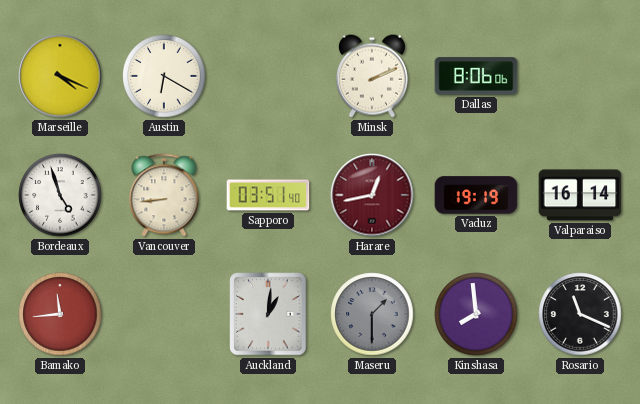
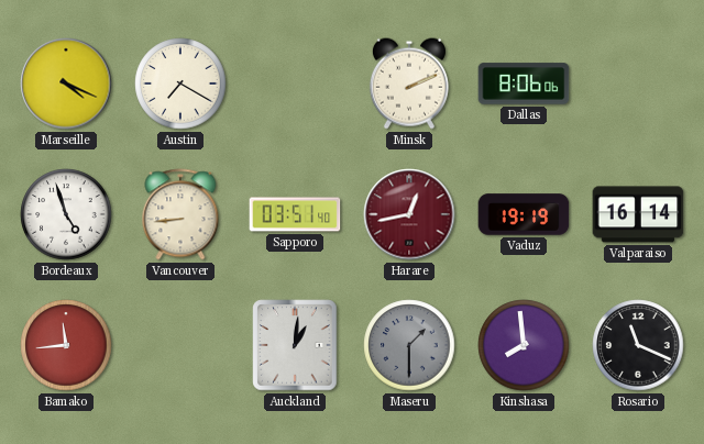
Austin: 6:20 -> 7:20
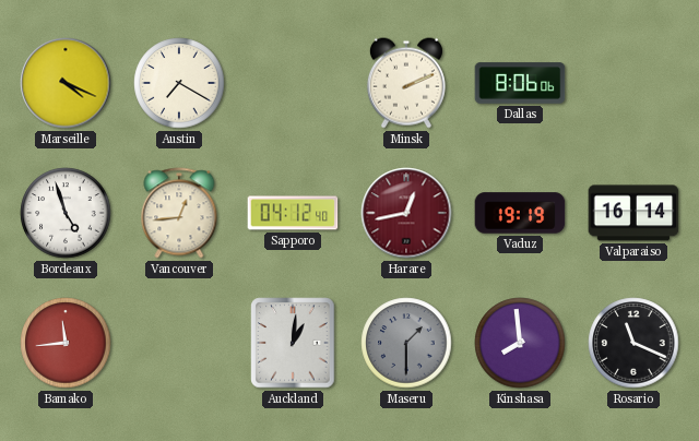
Vancouver: 8:44 -> 12:44
Sapporo: 03:51 -> 04:12
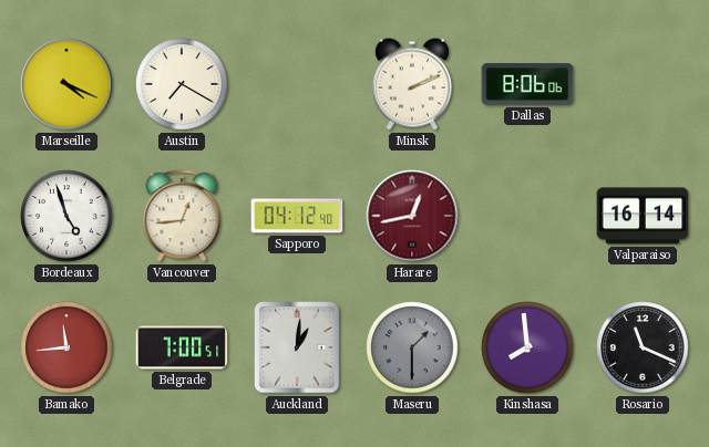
Vaduz: 19:19 -> none
Belgrade: none -> 7:00
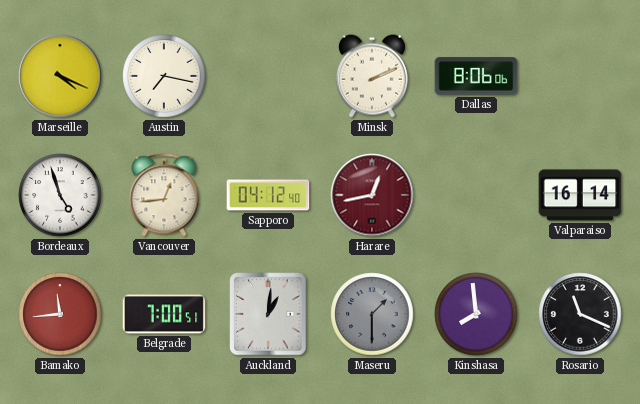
Austin: 7:20 -> 7:17
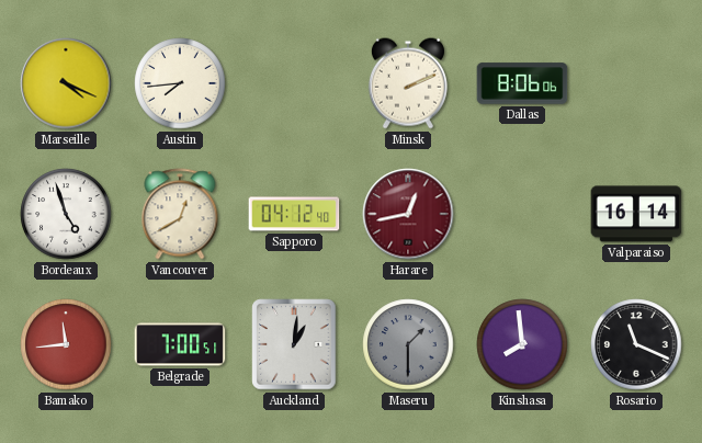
Austin: 7:17 -> 7:44
Vancouver: 12:44 -> 12:40
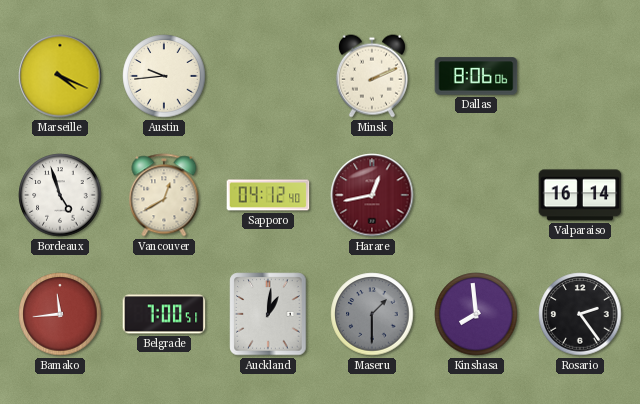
Austin: 7:44 -> 9:44
Rosario: 11:19 -> 2:24
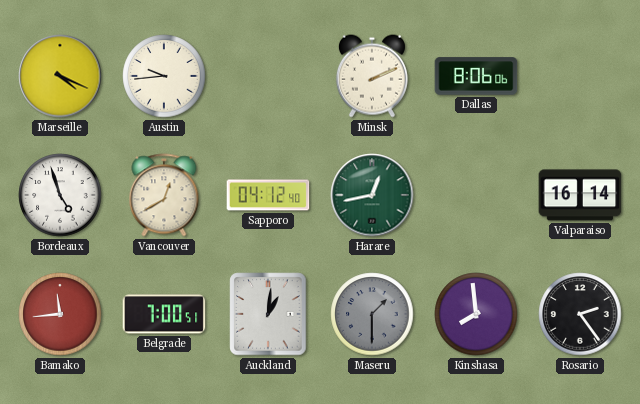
Harare dial: burgundy -> green
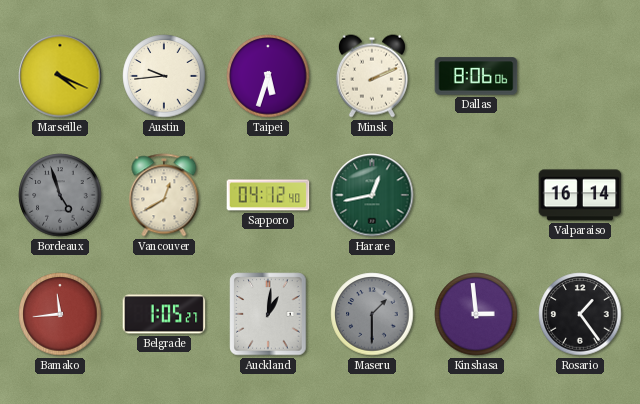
Taipei: none -> 5:33
Bordeaux dial: white -> grey
Belgrade: 7:00 -> 1:05
Kinshasa: 7:59 -> 2:59
Rosario: 2:24 -> 1:24
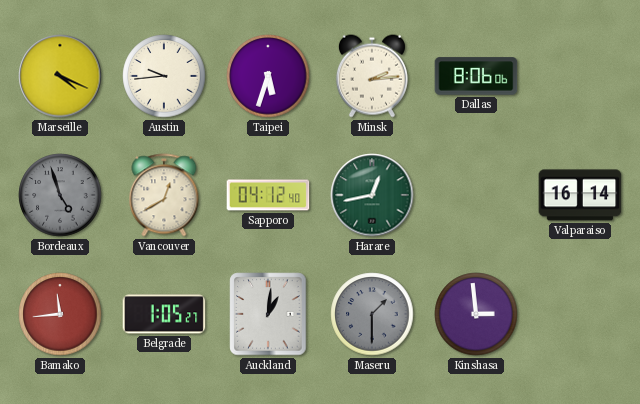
Minsk: 2:11 -> 2:14
Rosario: 1:24 -> none
